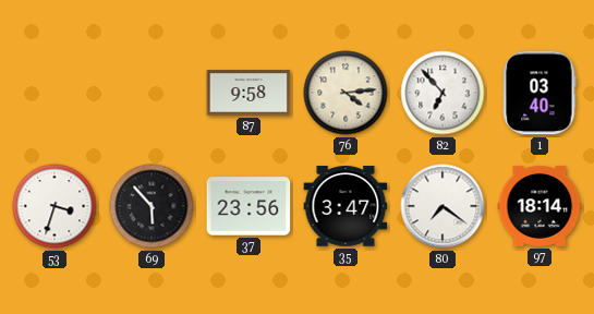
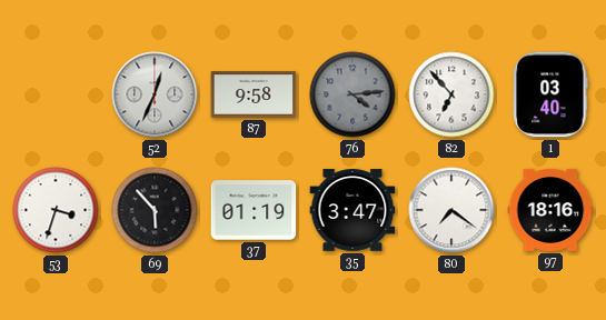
52: none -> 12:34
76 dial: cream -> grey
37: 23:56 -> 01:19
97: 18:14 -> 18:16
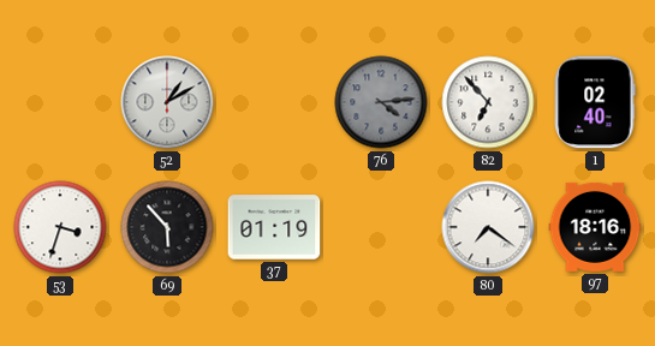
52: 12:34 -> 1:10
87: 9:58 -> none
1: 03:40 -> 02:40
35: 3:47 -> none
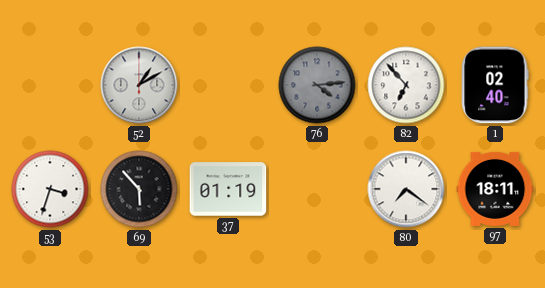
97: 18:16 -> 18:11
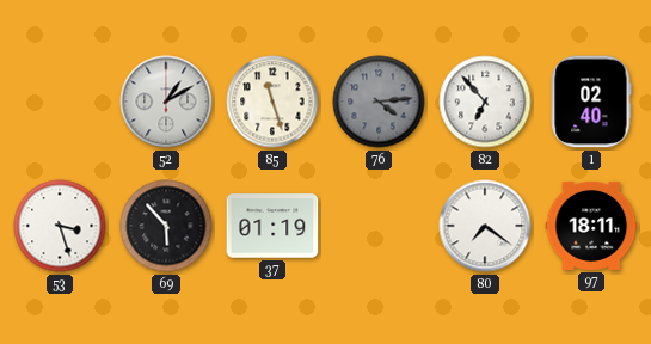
85: none -> 11:27
53: 3:33 -> 3:27
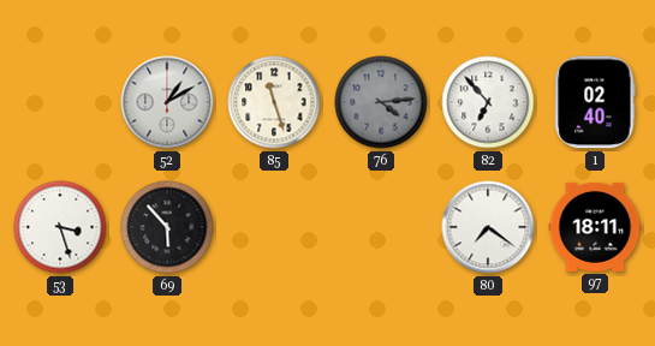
37: 01:19 -> none
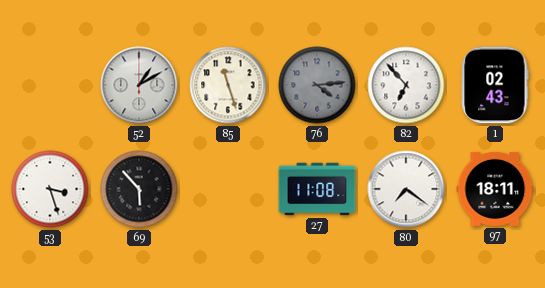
1: 02:40 -> 02:43
27: none -> 11:08
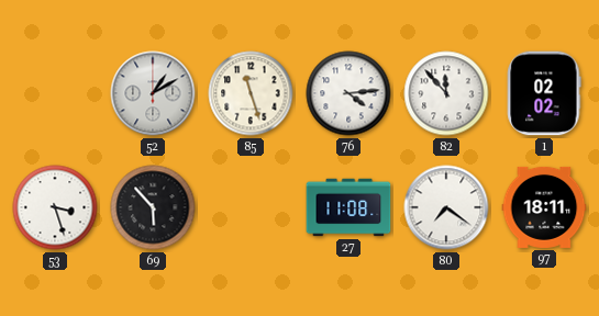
76 dial: grey -> white
82: 6:53 -> 11:53
1: 02:43 -> 02:02
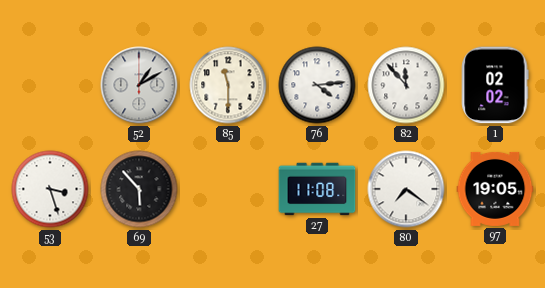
85: 11:27 -> 11:30
97: 18:11 -> 19:05
